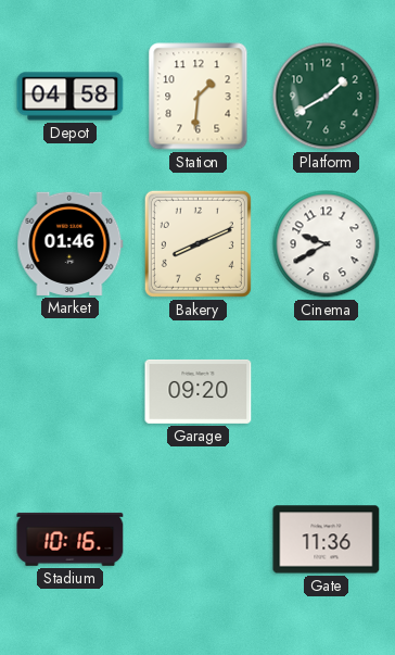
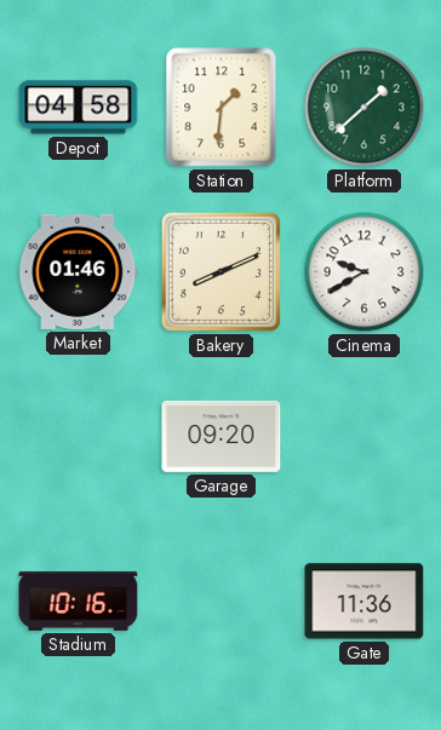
Platform: 1:40 -> 1:38
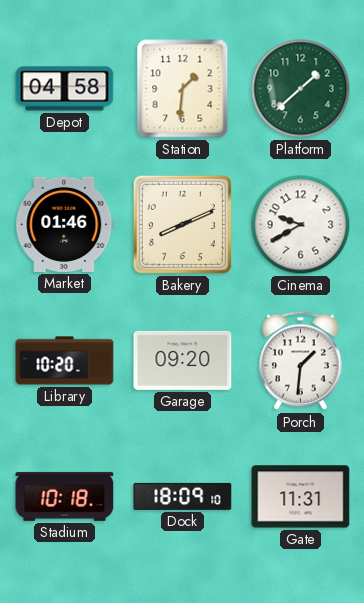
Library: none -> 10:20
Porch: none -> 1:31
Stadium: 10:16 -> 10:18
Dock: none -> 18:09
Gate: 11:36 -> 11:31
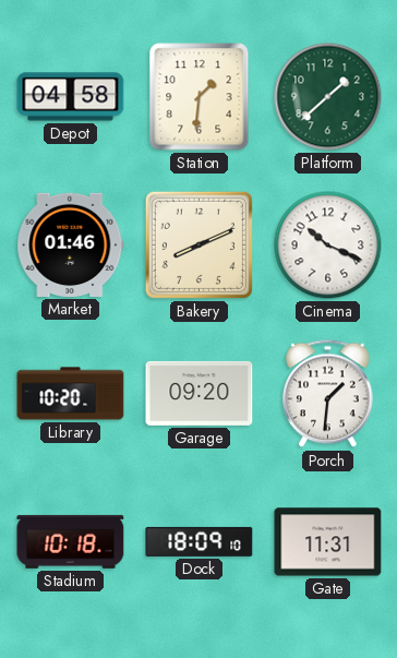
Cinema: 9:40 -> 10:19
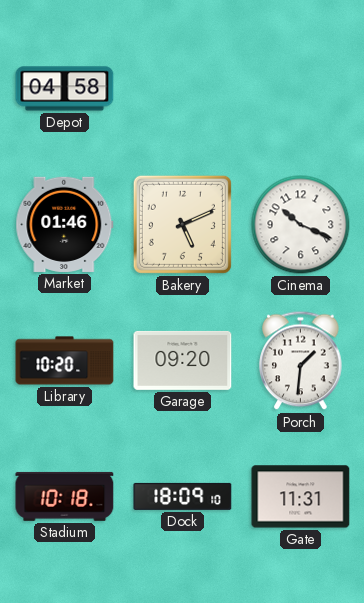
Station: 1:31 -> none
Platform: 1:38 -> none
Bakery: 8:11 -> 5:11
